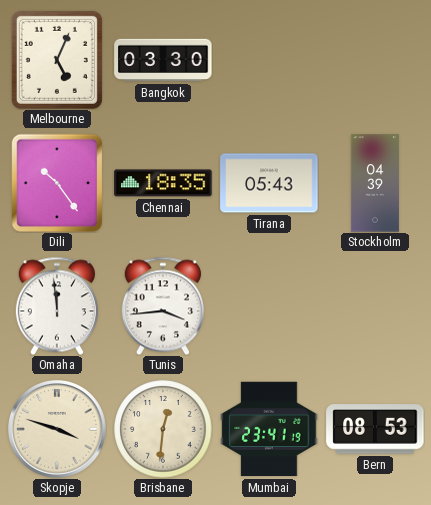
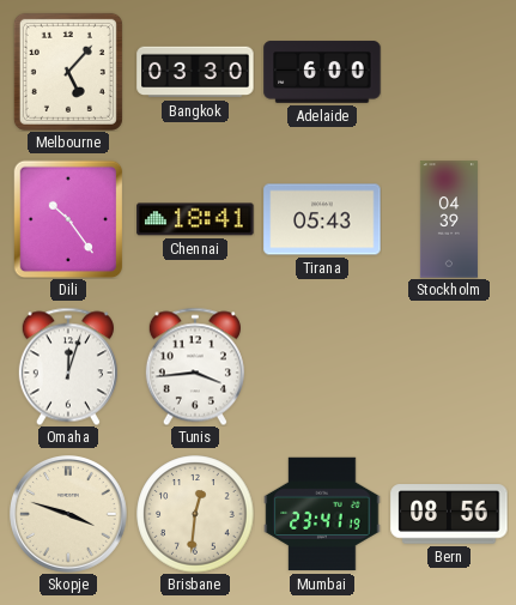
Melbourne: 5:04 -> 5:07
Adelaide: none -> 6:00
Chennai: 18:35 -> 18:41
Omaha: 11:59 -> 12:03
Bern: 08:53 -> 08:56
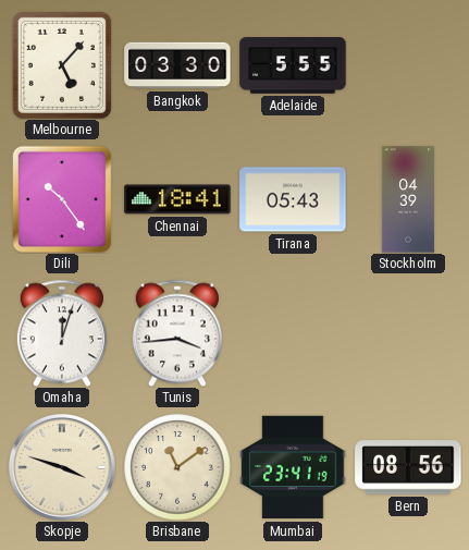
Adelaide: 6:00 -> 5:55
Brisbane: 12:31 -> 11:09
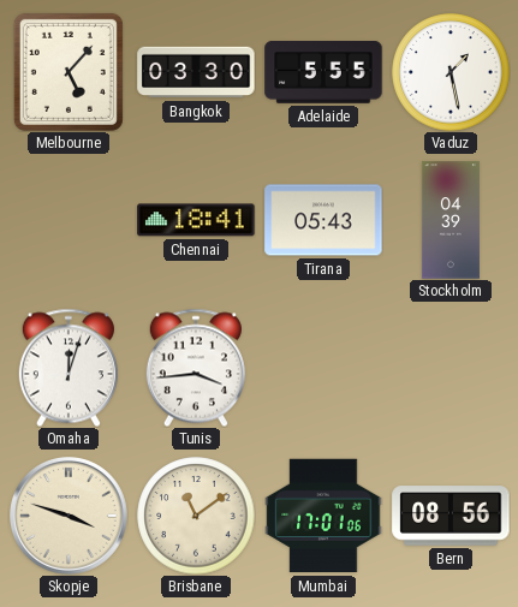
Vaduz: none -> 1:28
Dili: 10:24 -> none
Mumbai: 23:41 -> 17:01
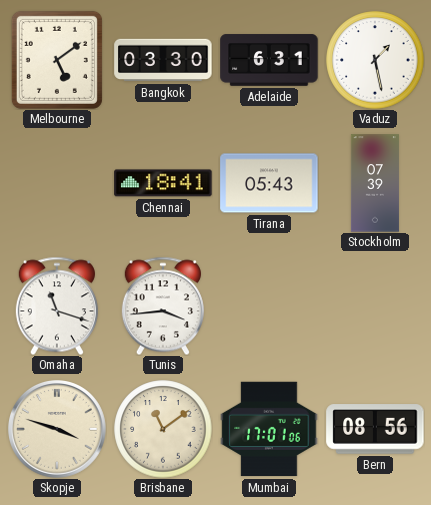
Melbourne: 5:07 -> 5:09
Adelaide: 5:55 -> 6:31
Stockholm: 04:39 -> 07:39
Omaha: 12:03 -> 11:18
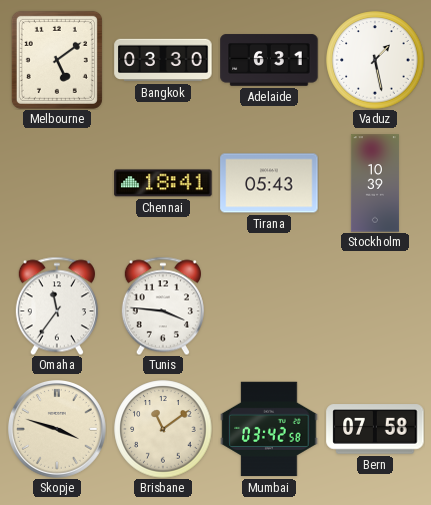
Stockholm: 07:39 -> 10:39
Omaha: 11:18 -> 11:36
Tunis: 3:44 -> 3:46
Mumbai: 17:01 -> 03:42
Bern: 08:56 -> 07:58
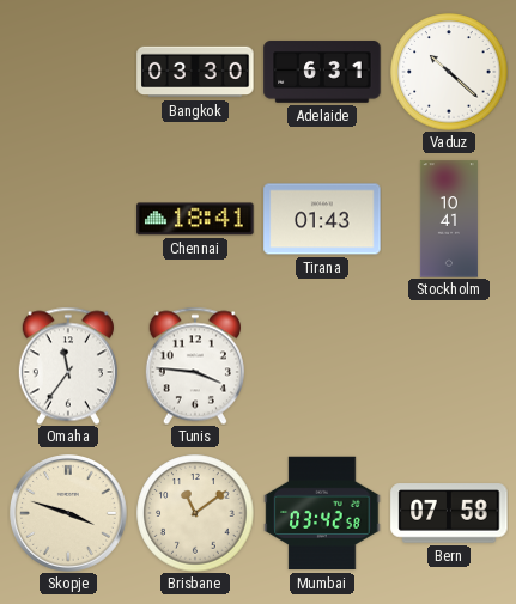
Melbourne: 5:09 -> none
Vaduz: 1:28 -> 10:22
Tirana: 05:43 -> 01:43
Stockholm: 10:39 -> 10:41
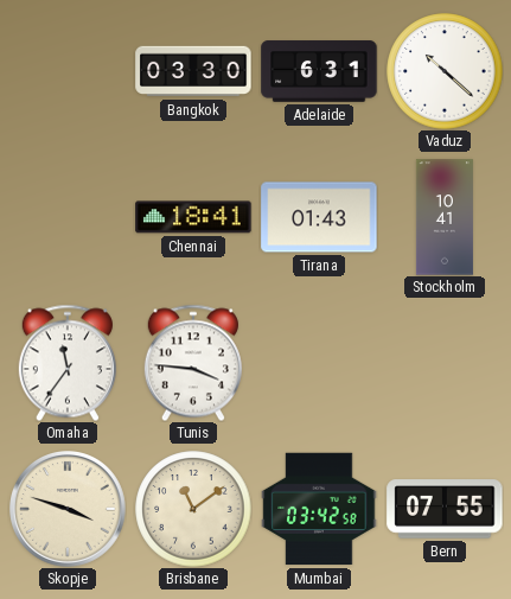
Bern: 07:58 -> 07:55
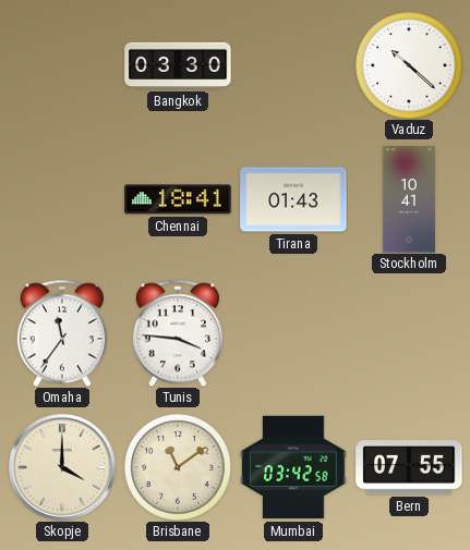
Adelaide: 6:31 -> none
Skopje: 3:48 -> 4:00
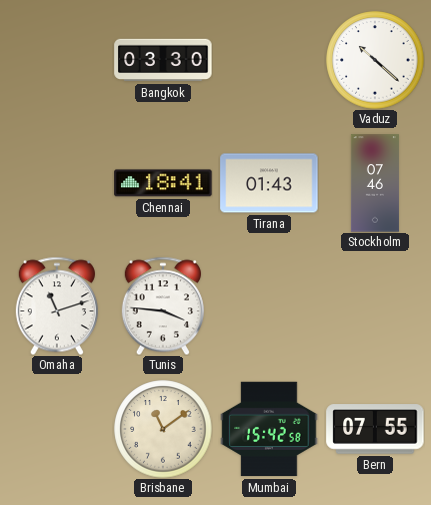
Stockholm: 10:41 -> 07:46
Omaha: 11:36 -> 11:12
Skopje: 4:00 -> none
Mumbai: 03:42 -> 15:42
